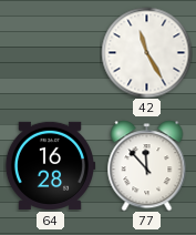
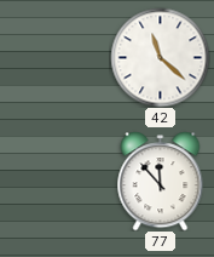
42: 11:25 -> 11:22
64: 16:28 -> none
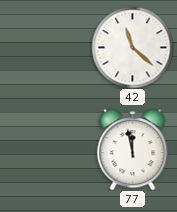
77: 11:53 -> 11:58
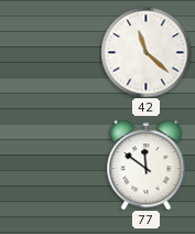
77: 11:58 -> 11:51
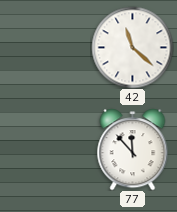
77: 11:51 -> 11:53
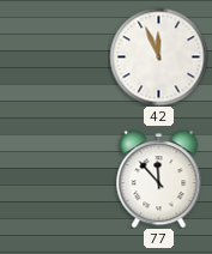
42: 11:22 -> 11:56
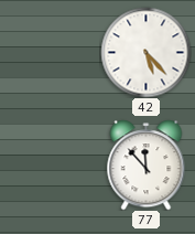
42: 11:56 -> 5:23
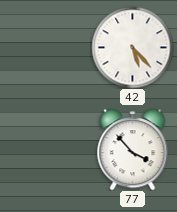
77: 11:53 -> 3:53
